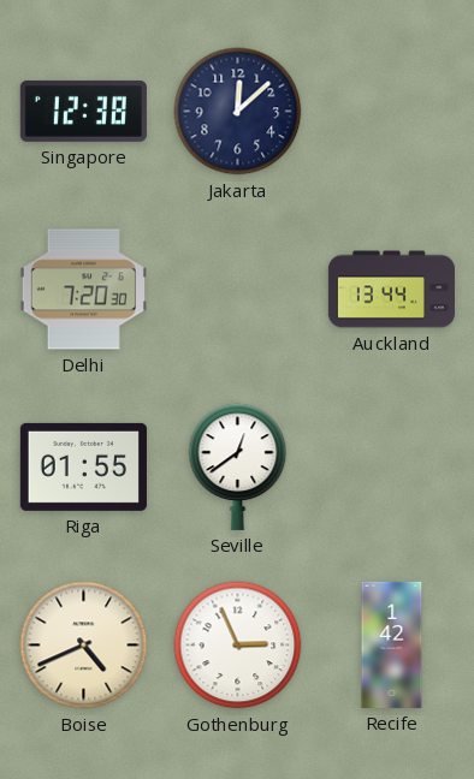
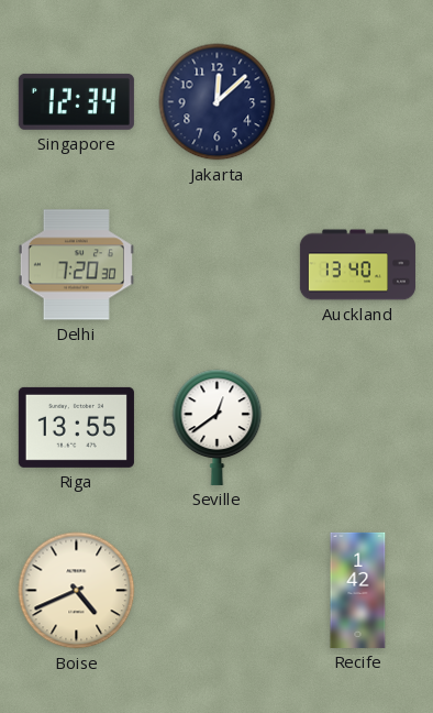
Singapore: 12:38 -> 12:34
Auckland: 13:44 -> 13:40
Riga: 01:55 -> 13:55
Gothenburg: 2:56 -> none
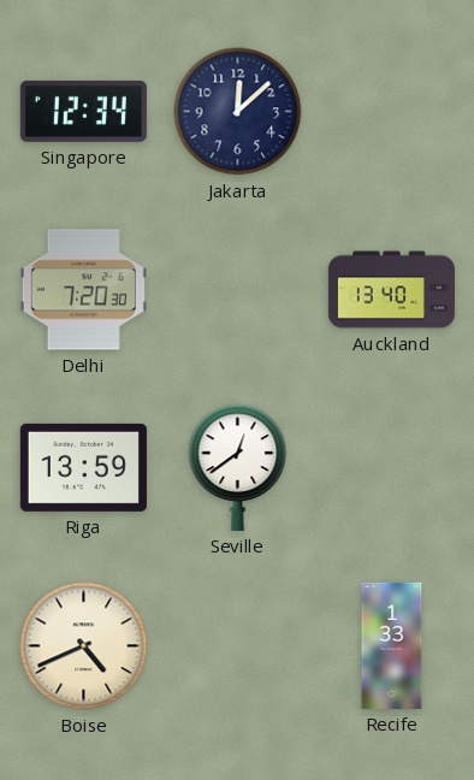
Riga: 13:55 -> 13:59
Recife: 1:42 -> 1:33
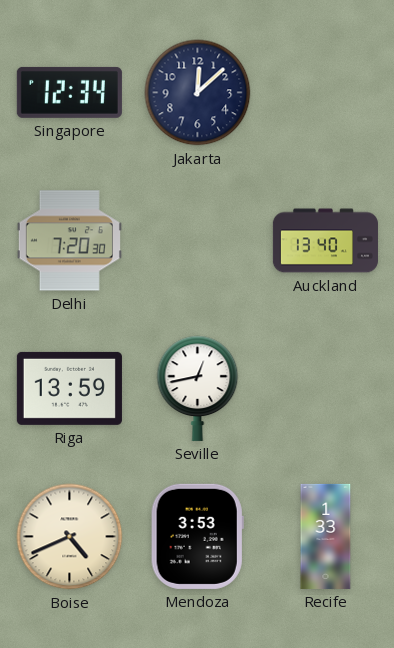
Seville: 12:39 -> 12:43
Mendoza: none -> 3:53
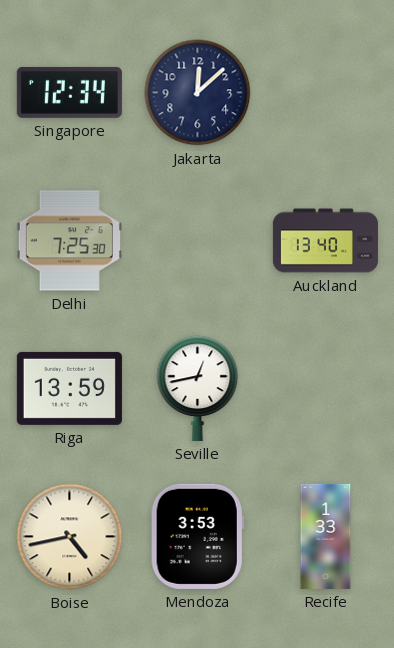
Delhi: 7:20 -> 7:25
Boise: 4:41 -> 4:43
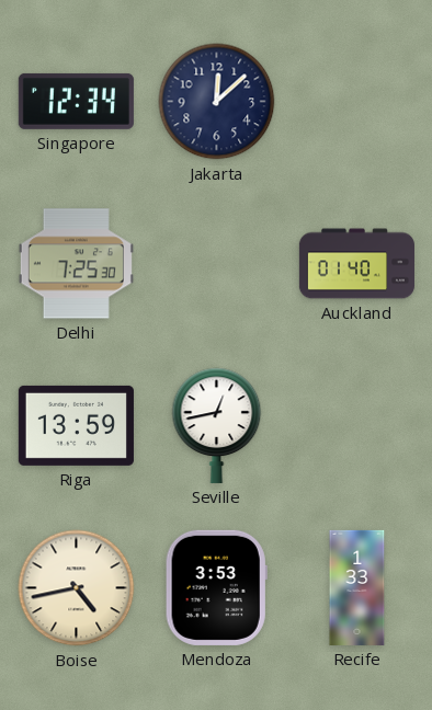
Auckland: 13:40 -> 01:40
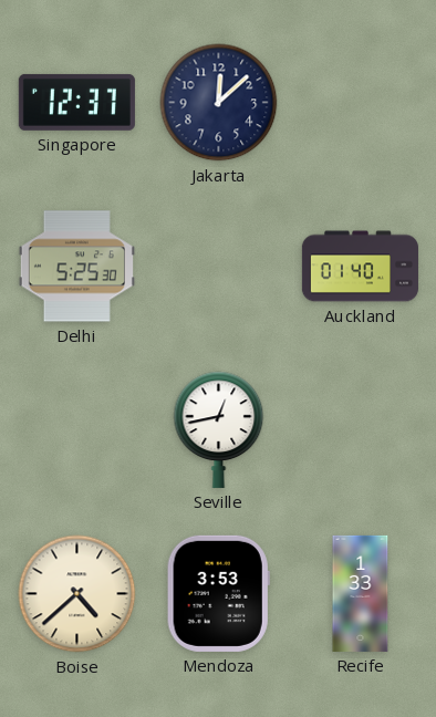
Singapore: 12:34 -> 12:37
Delhi: 7:25 -> 5:25
Riga: 13:59 -> none
Boise: 4:43 -> 4:38
